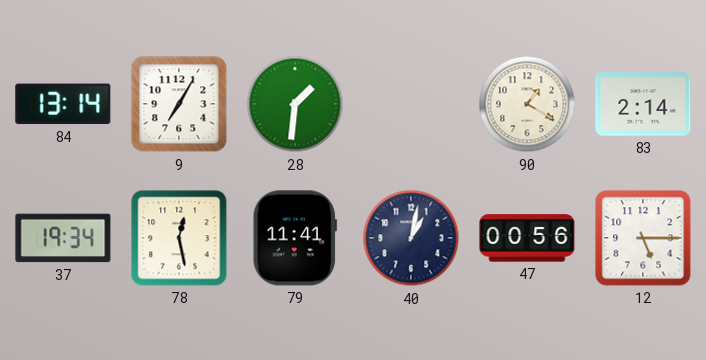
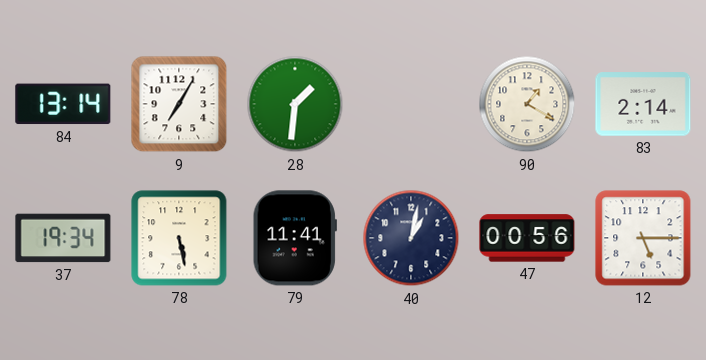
78: 12:28 -> 5:28
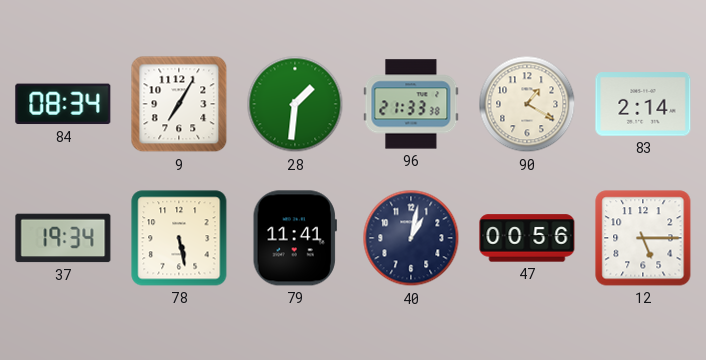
84: 13:14 -> 08:34
96: none -> 21:33
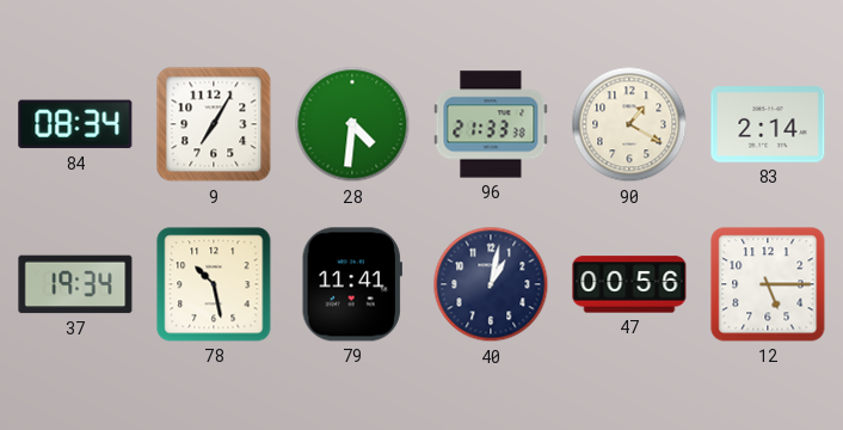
28: 1:31 -> 4:31
78: 5:28 -> 10:28
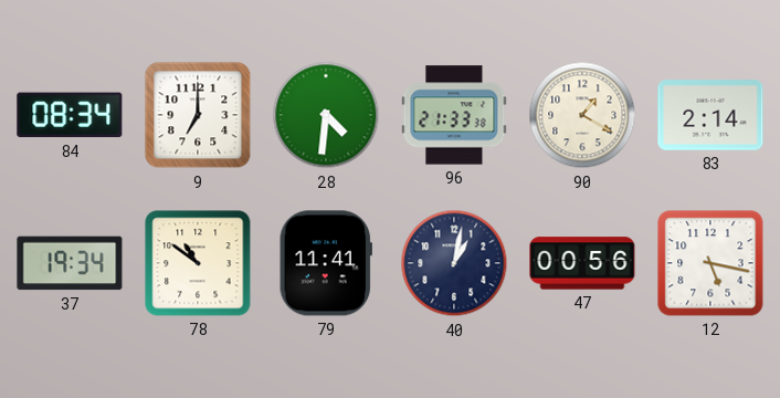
9: 7:05 -> 7:00
78: 10:28 -> 10:51
12: 5:15 -> 5:17
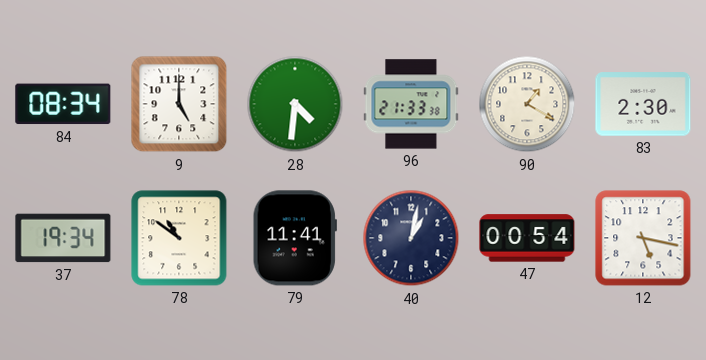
9: 7:00 -> 5:00
83: 2:14 -> 2:30
47: 00:56 -> 00:54
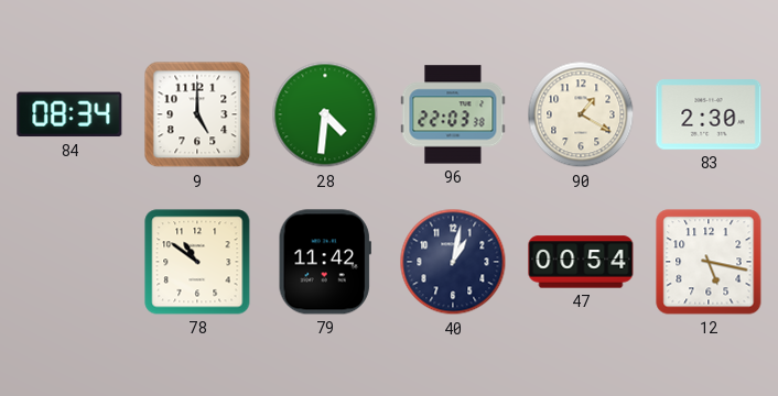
96: 21:33 -> 22:03
37: 19:34 -> none
79: 11:41 -> 11:42
